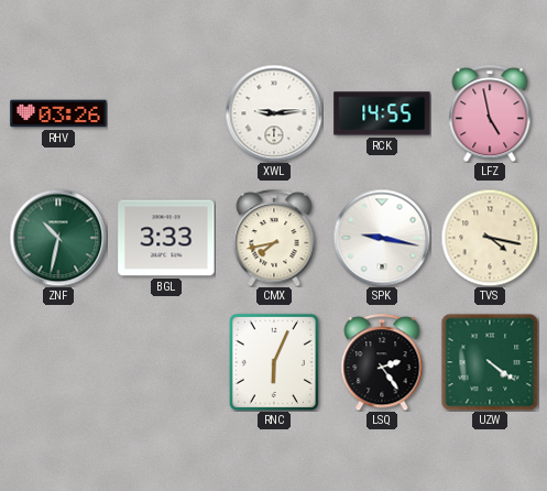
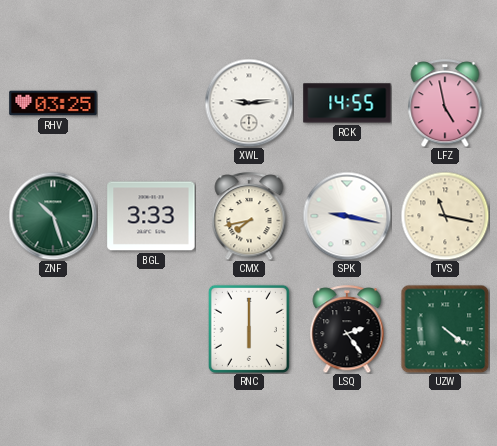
RHV: 03:26 -> 03:25
ZNF: 10:32 -> 10:27
TVS: 4:17 -> 11:17
RNC: 6:04 -> 6:00
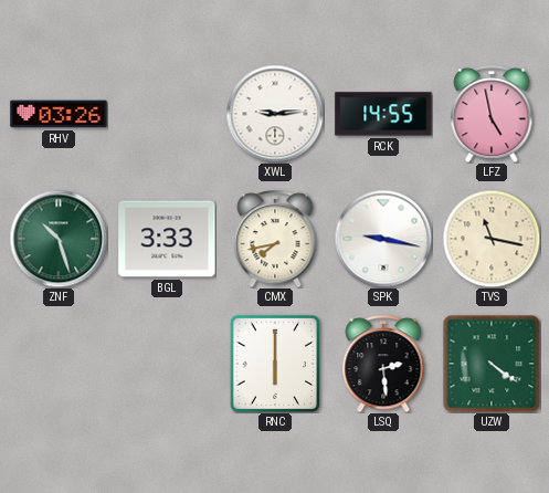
RHV: 03:25 -> 03:26
LSQ: 2:24 -> 2:29
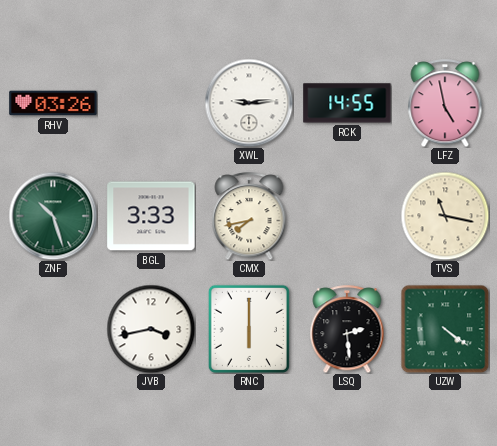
SPK: 9:17 -> none
JVB: none -> 3:43
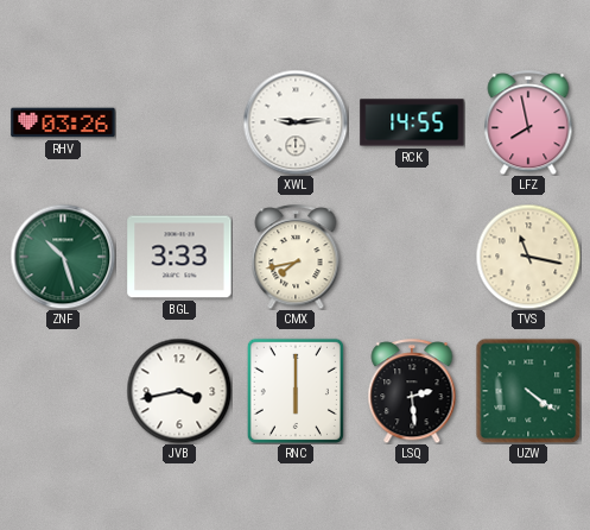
LFZ: 4:58 -> 7:58
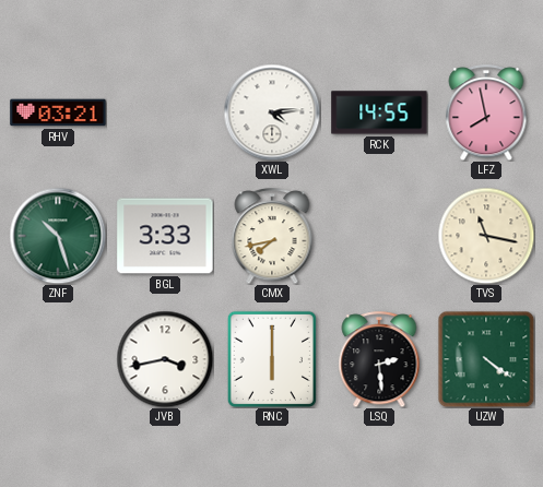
RHV: 03:26 -> 03:21
XWL: 9:14 -> 4:14
